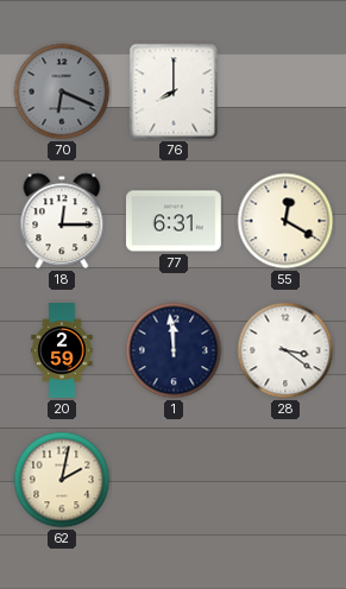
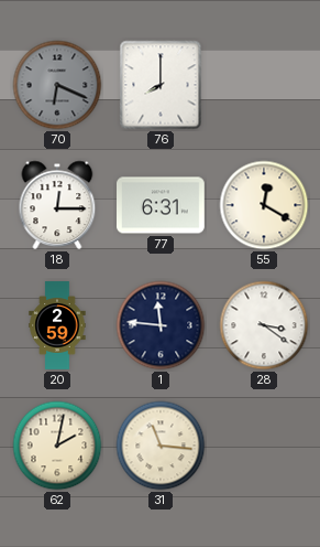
1: 11:59 -> 11:46
31: none -> 11:16
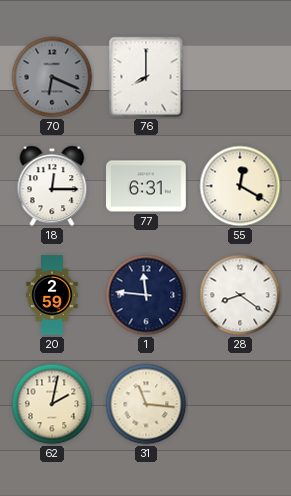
28: 3:21 -> 8:21
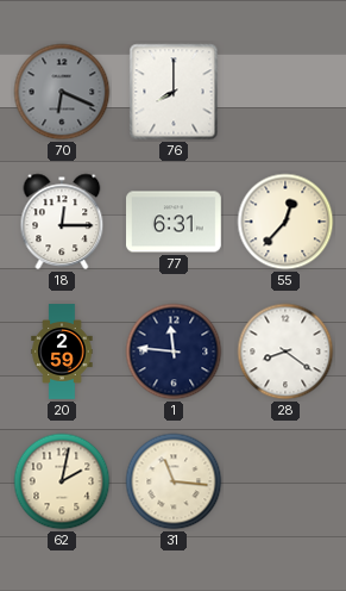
55: 12:20 -> 12:37
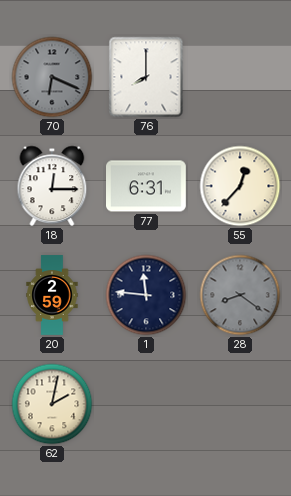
28 dial: white -> grey
31: 11:16 -> none
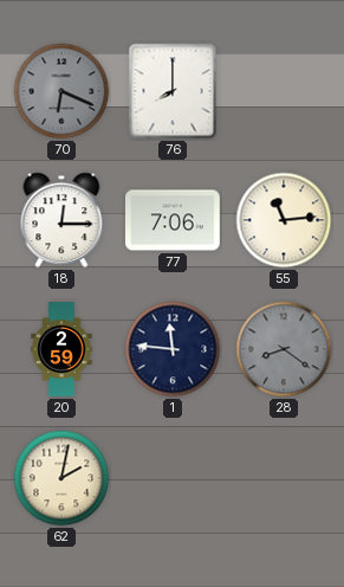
77: 6:31 -> 7:06
55: 12:37 -> 11:14
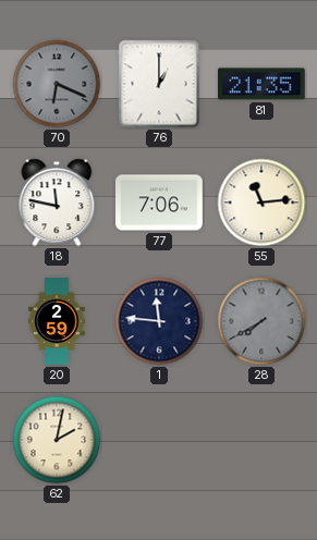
76: 8:00 -> 1:00
81: none -> 21:35
18: 12:15 -> 11:47
28: 8:21 -> 7:40
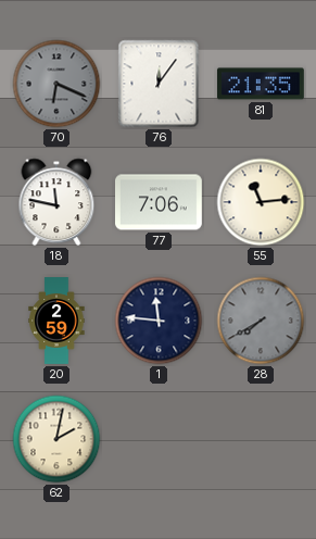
76: 1:00 -> 12:06
